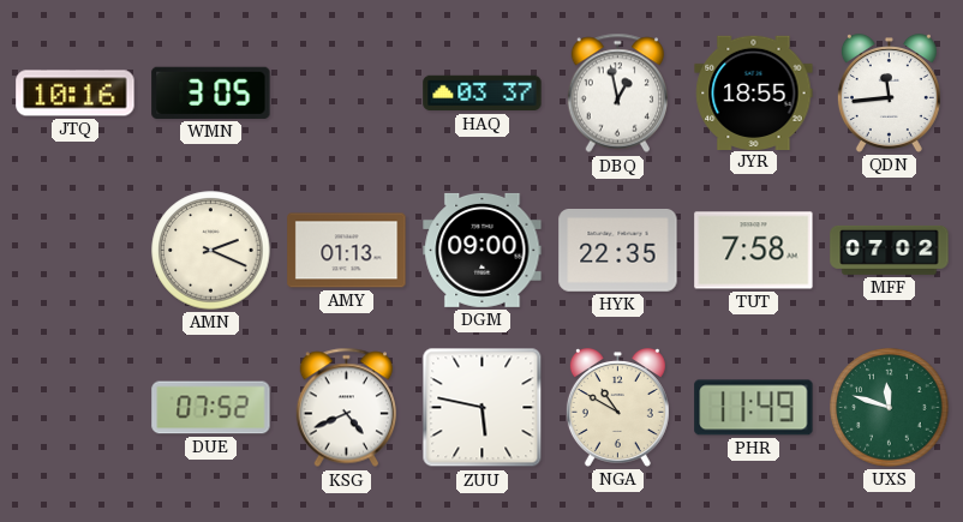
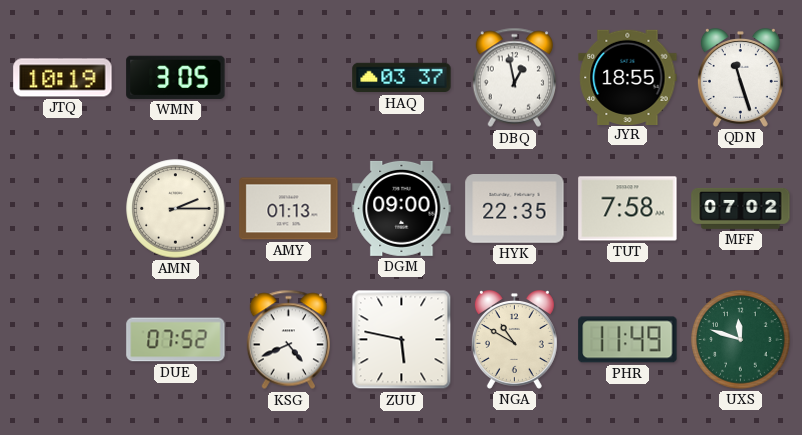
JTQ: 10:16 -> 10:19
QDN: 11:44 -> 11:27
AMN: 2:19 -> 2:15
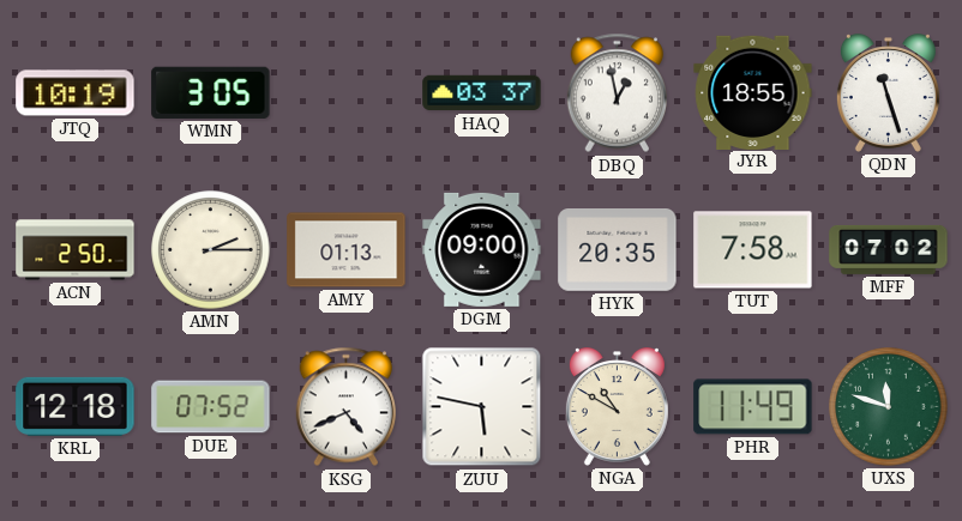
ACN: none -> 2:50
HYK: 22:35 -> 20:35
KRL: none -> 12:18
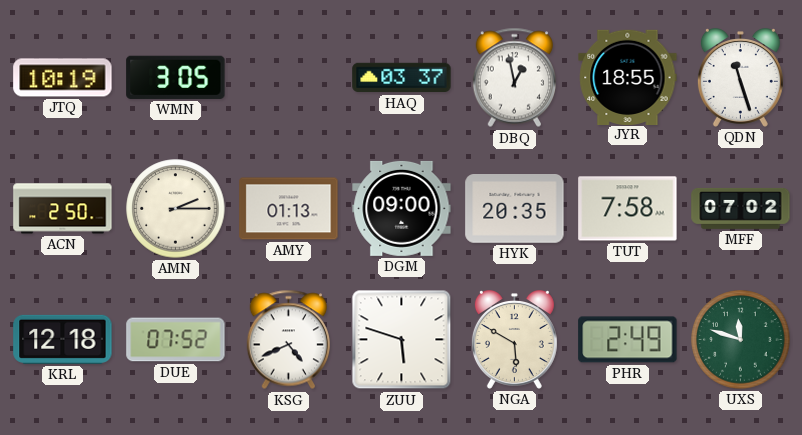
ZUU: 5:47 -> 5:48
NGA: 10:50 -> 5:50
PHR: 11:49 -> 2:49
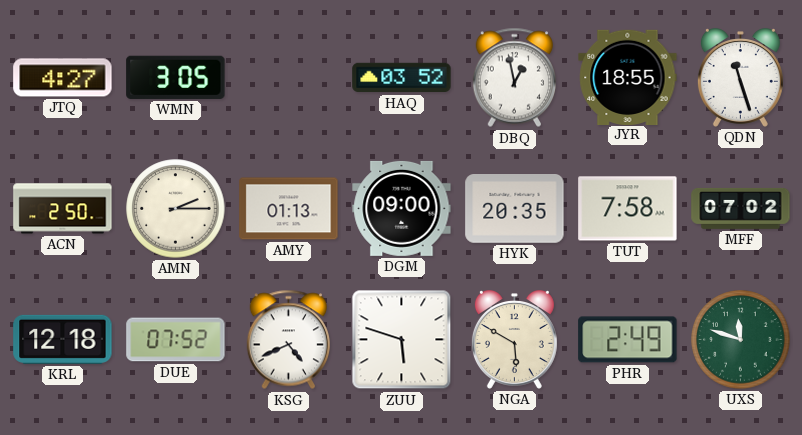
JTQ: 10:19 -> 4:27
HAQ: 03:37 -> 03:52
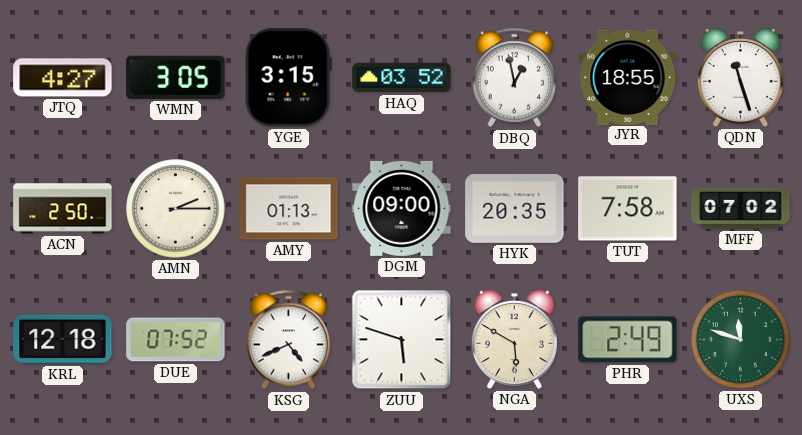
YGE: none -> 3:15
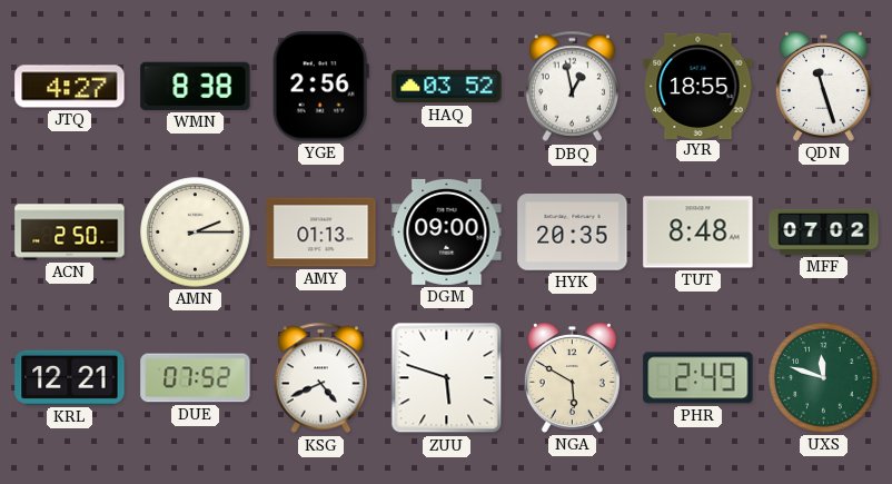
WMN: 3:05 -> 8:38
YGE: 3:15 -> 2:56
TUT: 7:58 -> 8:48
KRL: 12:18 -> 12:21
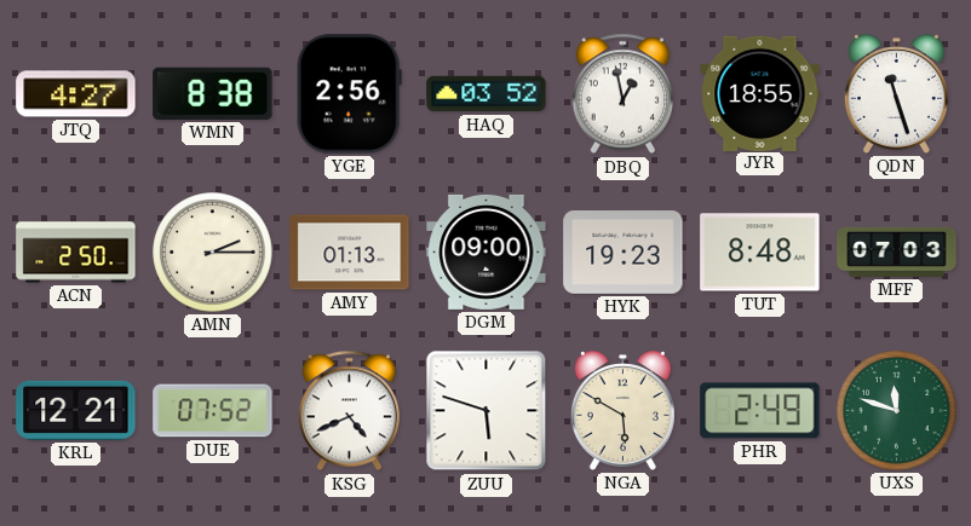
HYK: 20:35 -> 19:23
MFF: 07:02 -> 07:03
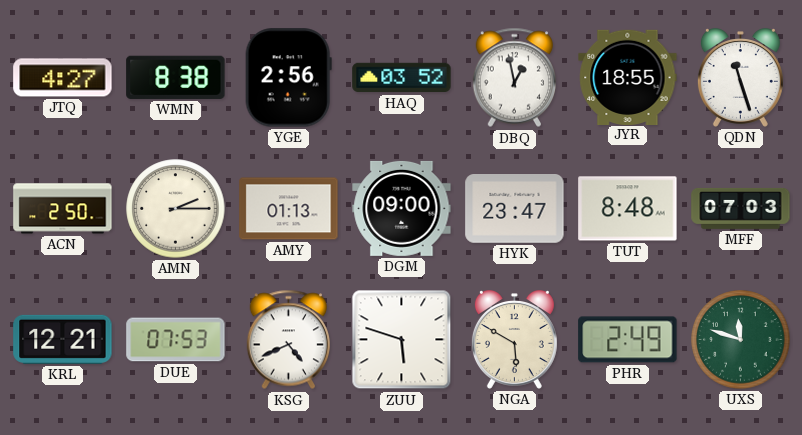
HYK: 19:23 -> 23:47
DUE: 07:52 -> 07:53
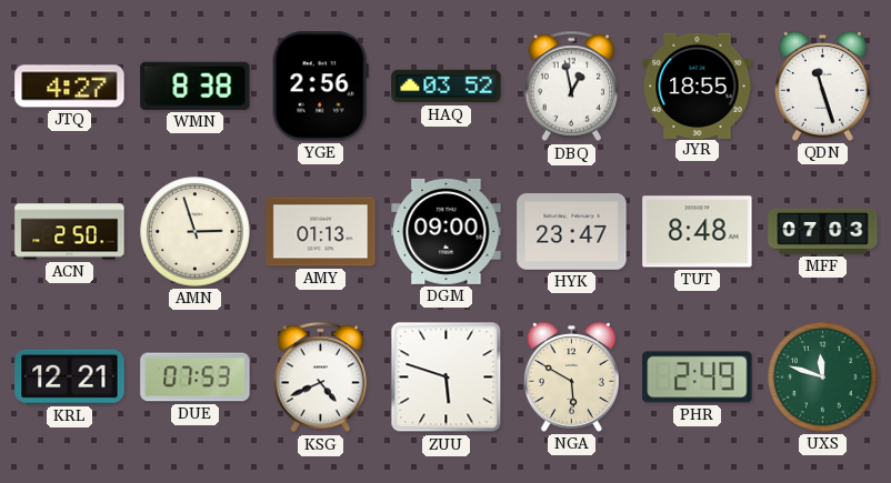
AMN: 2:15 -> 2:57
